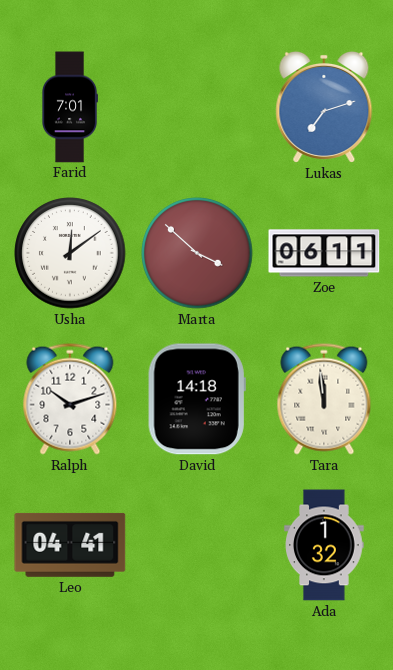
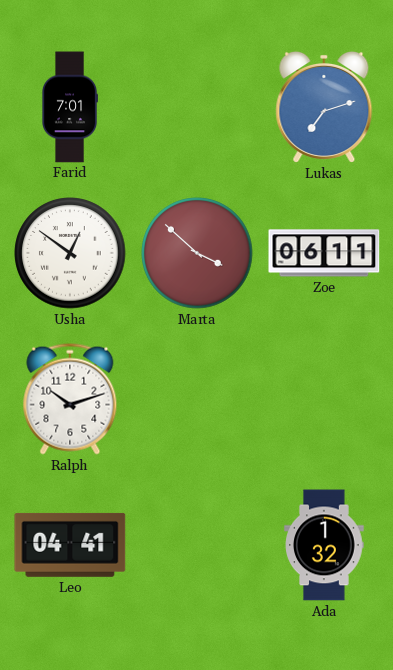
Usha: 12:09 -> 12:51
David: 14:18 -> none
Tara: 11:59 -> none
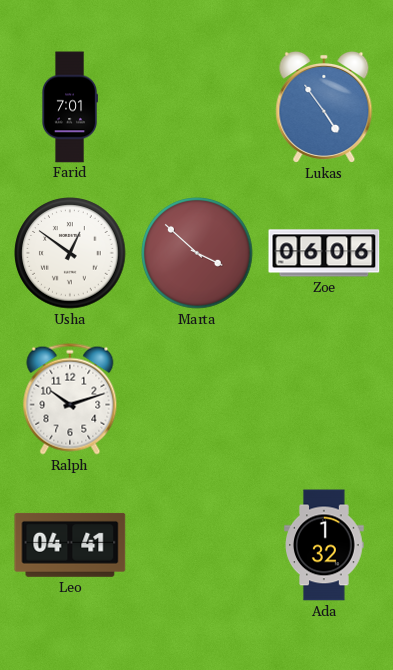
Lukas: 7:12 -> 4:54
Zoe: 06:11 -> 06:06
